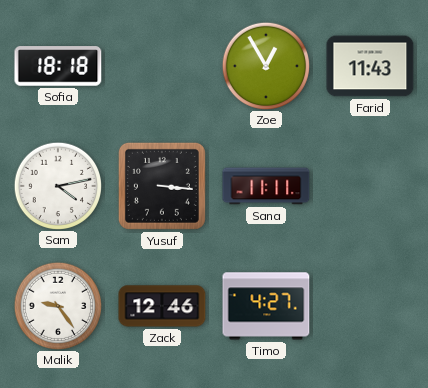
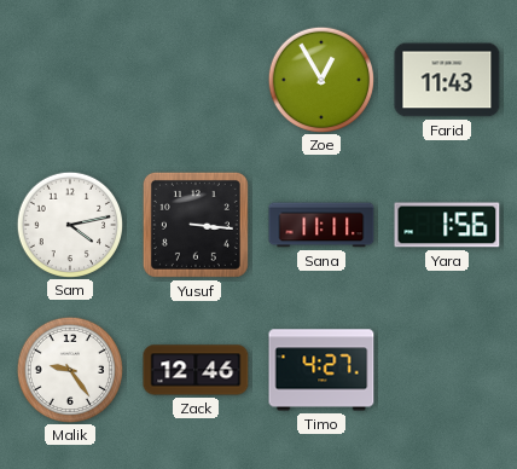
Sofia: 18:18 -> none
Yara: none -> 1:56
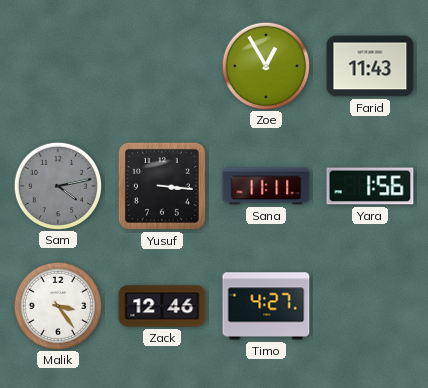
Sam dial: white -> grey
Malik: 9:24 -> 3:24
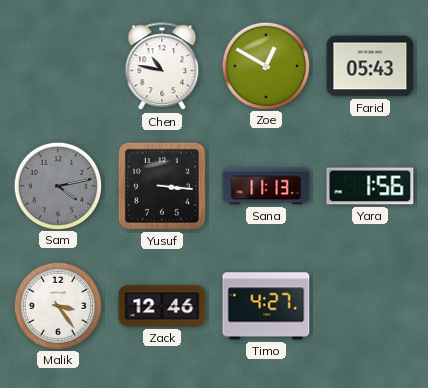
Chen: none -> 10:47
Zoe: 12:55 -> 12:50
Farid: 11:43 -> 05:43
Sana: 11:11 -> 11:13
